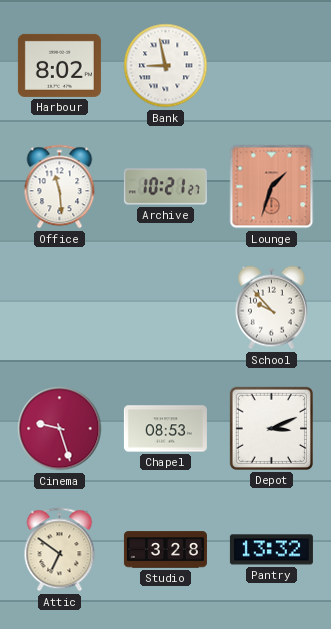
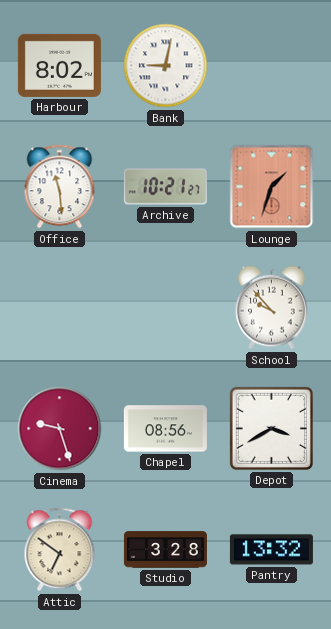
Bank: 8:58 -> 9:02
Chapel: 08:53 -> 08:56
Depot: 3:11 -> 3:40
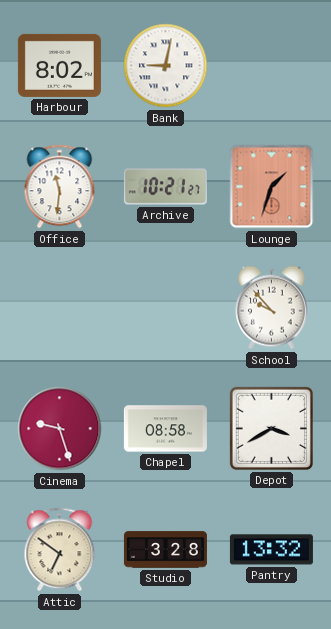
Office: 11:29 -> 11:31
Chapel: 08:56 -> 08:58
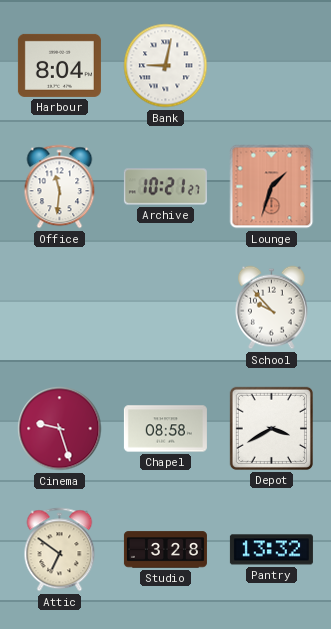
Harbour: 8:02 -> 8:04
